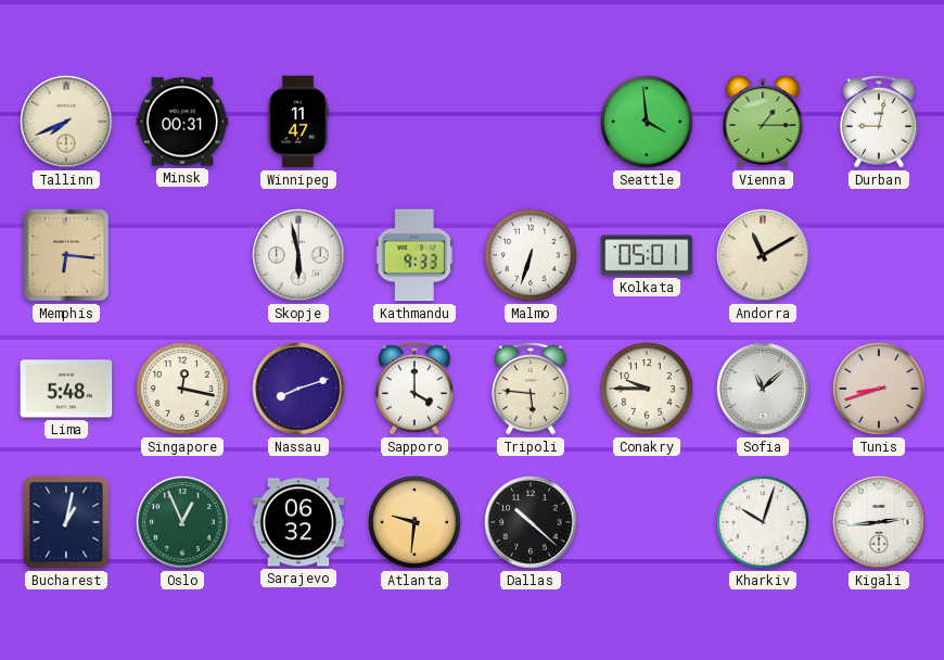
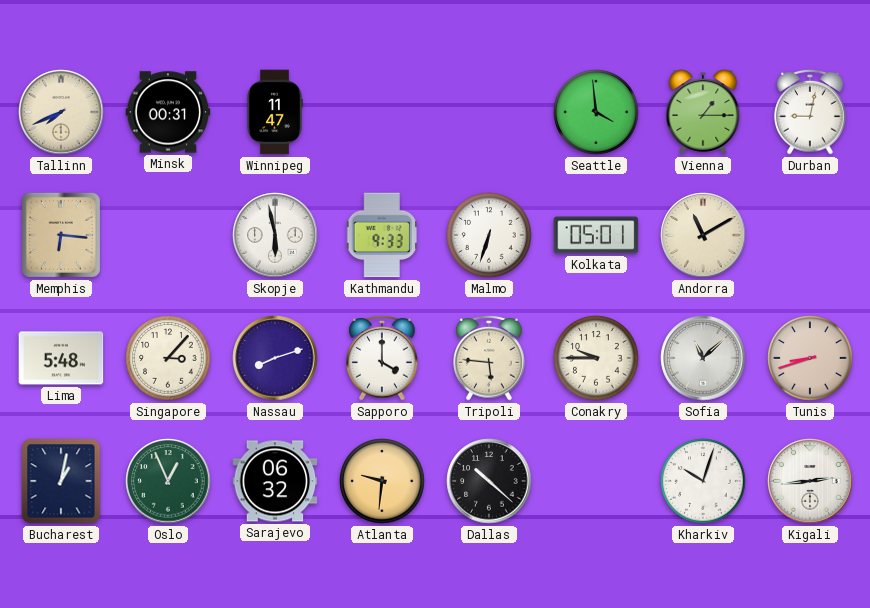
Singapore: 12:17 -> 3:07
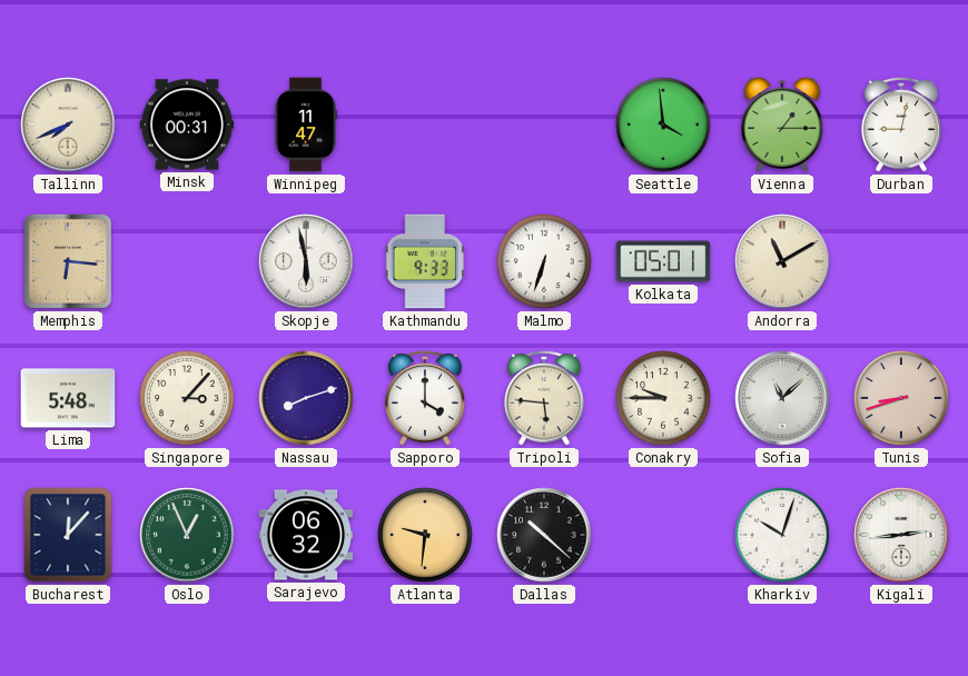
Bucharest: 1:02 -> 12:07
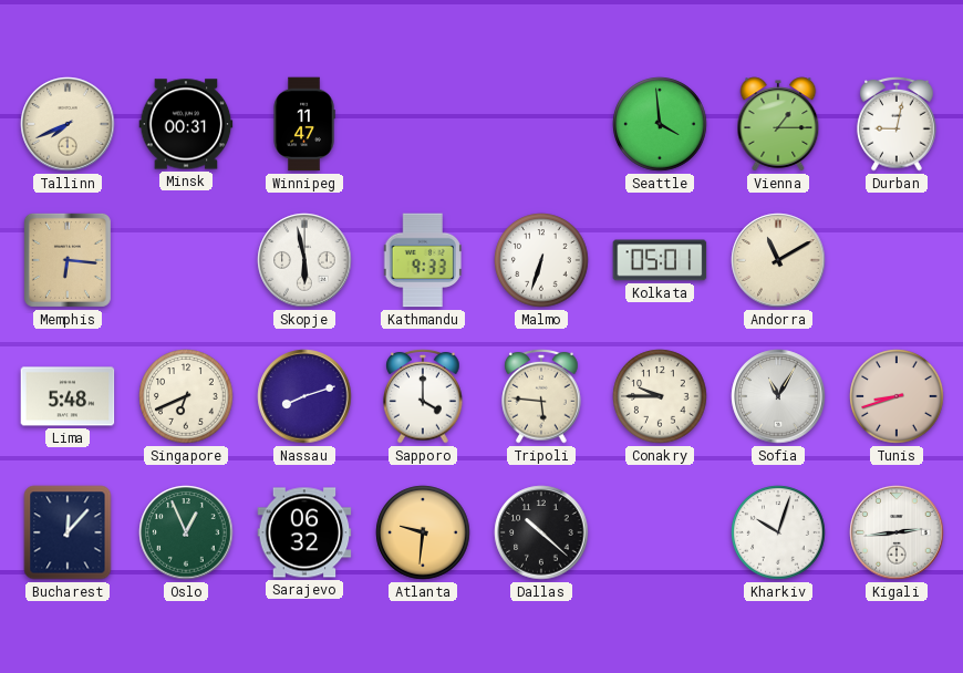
Singapore: 3:07 -> 6:41
Sofia: 11:08 -> 11:05
